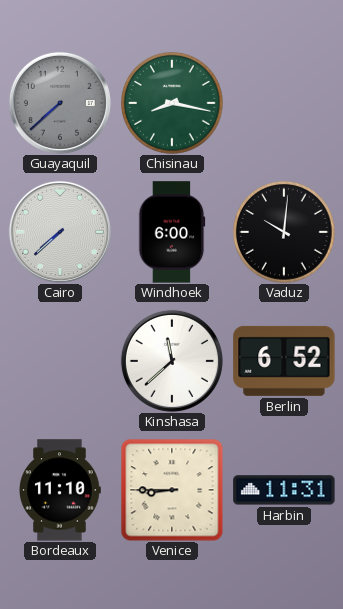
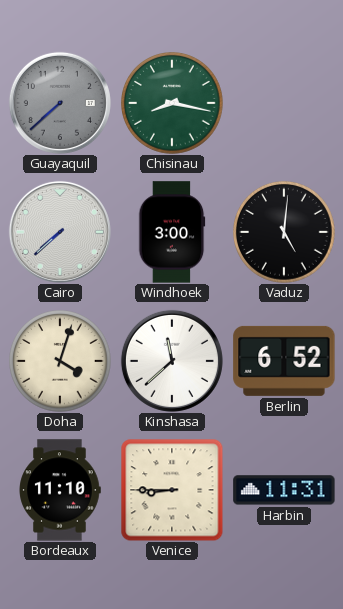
Windhoek: 6:00 -> 3:00
Vaduz: 10:01 -> 5:01
Doha: none -> 4:03
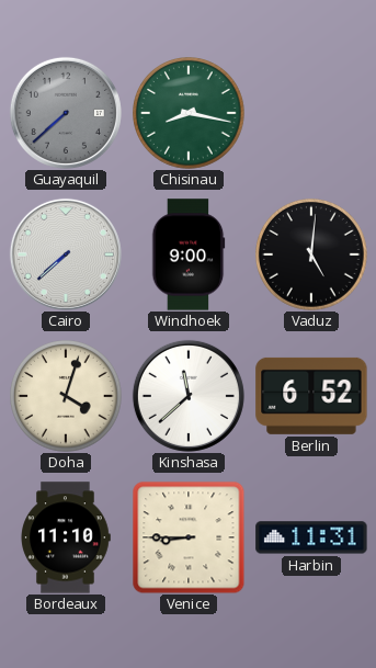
Windhoek: 3:00 -> 9:00
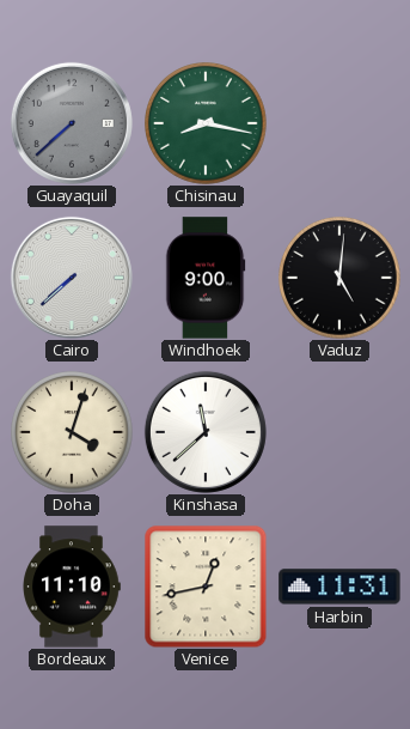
Berlin: 6:52 -> none
Venice: 8:45 -> 12:43
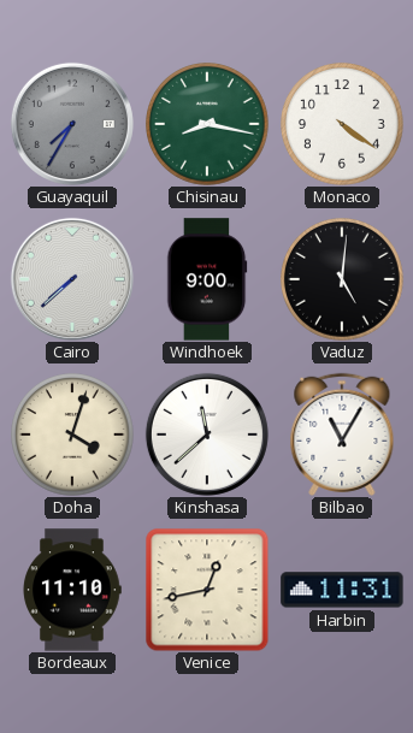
Guayaquil: 7:38 -> 7:35
Monaco: none -> 4:21
Bilbao: none -> 11:05
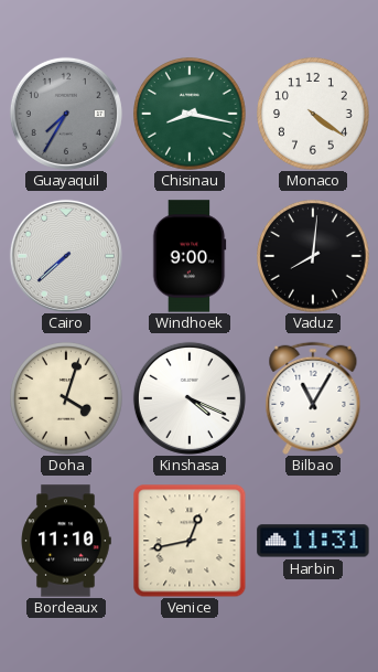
Vaduz: 5:01 -> 8:01
Kinshasa: 11:38 -> 4:19
